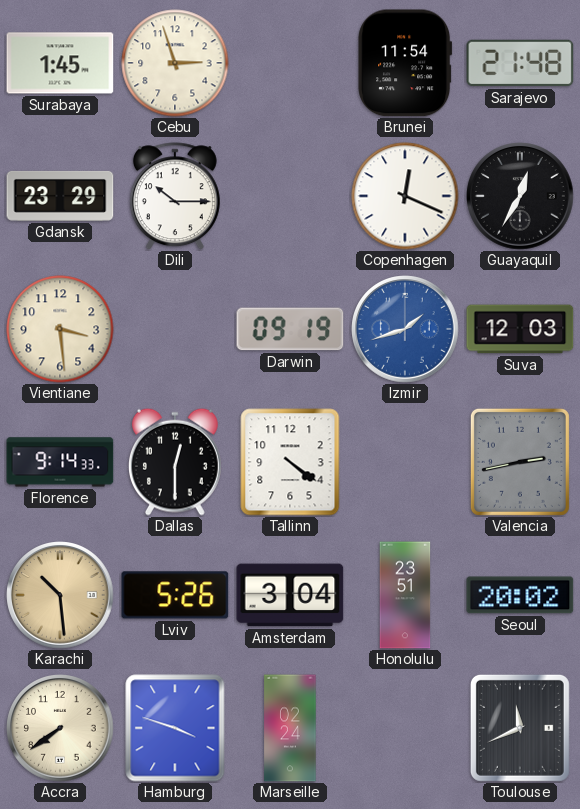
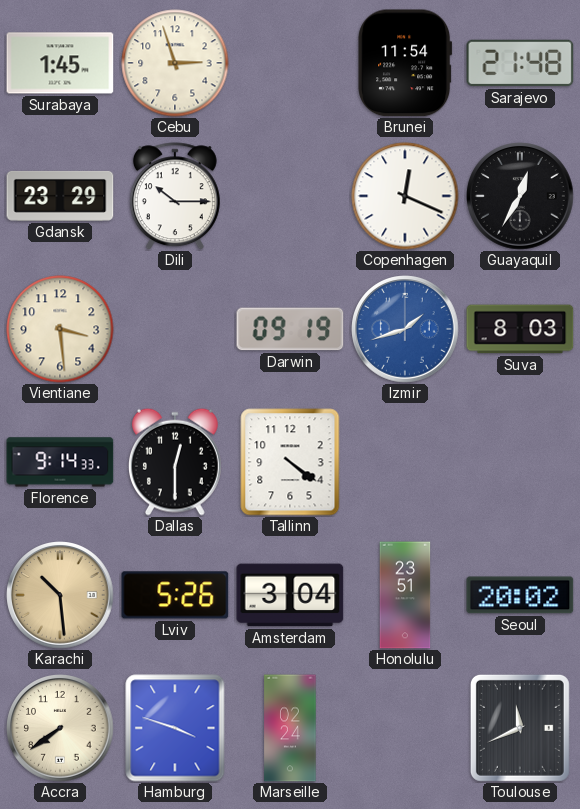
Suva: 12:03 -> 8:03
Valencia: 2:43 -> none
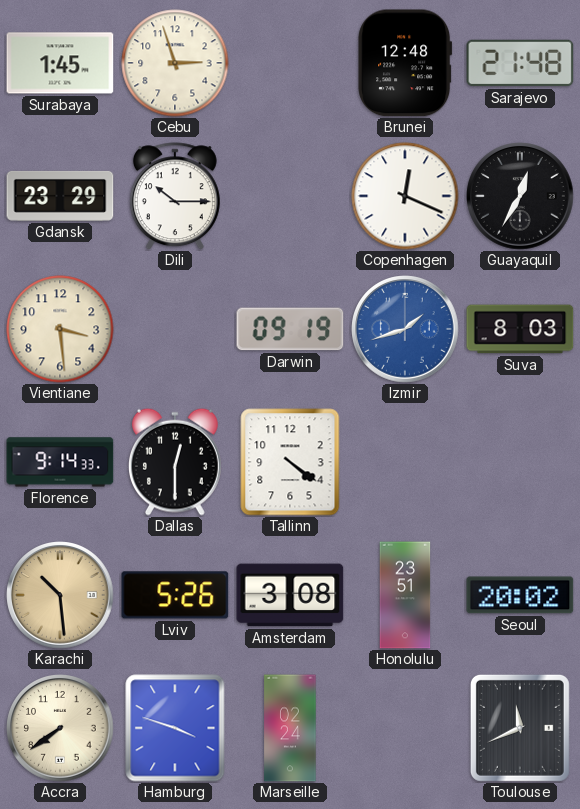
Brunei: 11:54 -> 12:48
Amsterdam: 3:04 -> 3:08
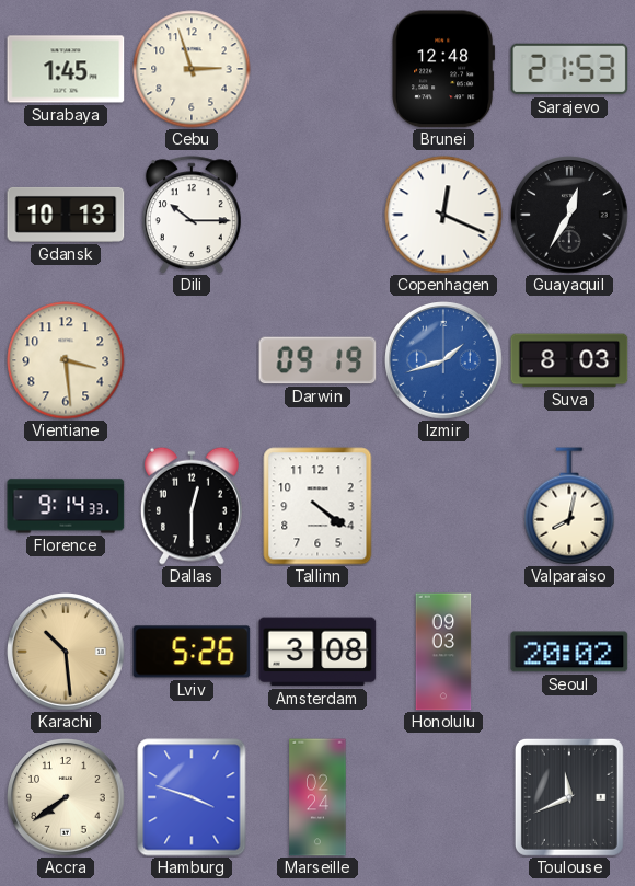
Sarajevo: 21:48 -> 21:53
Gdansk: 23:29 -> 10:13
Valparaiso: none -> 8:02
Honolulu: 23:51 -> 09:03
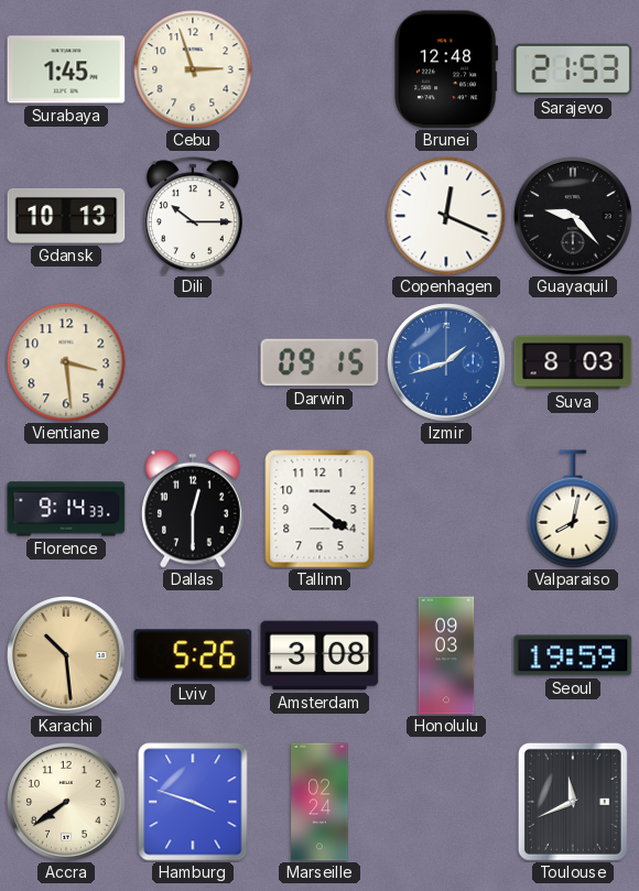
Guayaquil: 12:35 -> 9:23
Darwin: 09:19 -> 09:15
Seoul: 20:02 -> 19:59
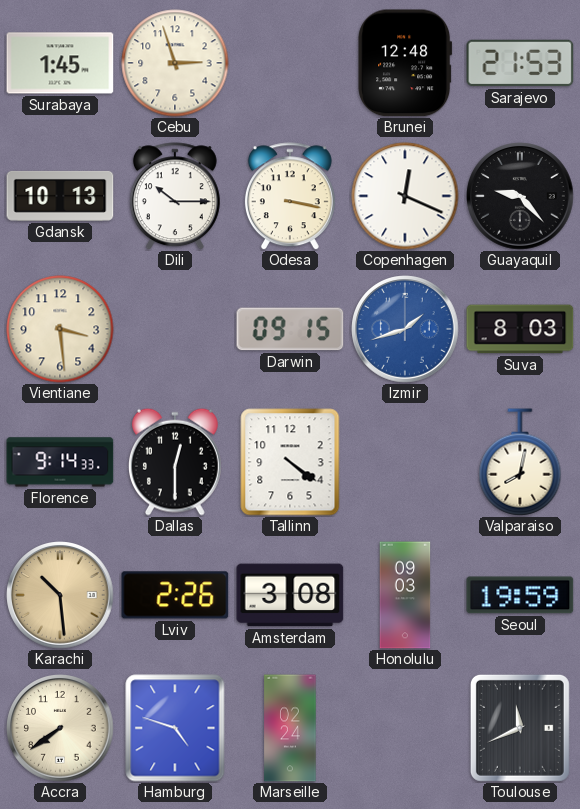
Odesa: none -> 3:17
Lviv: 5:26 -> 2:26
Hamburg: 3:48 -> 4:48
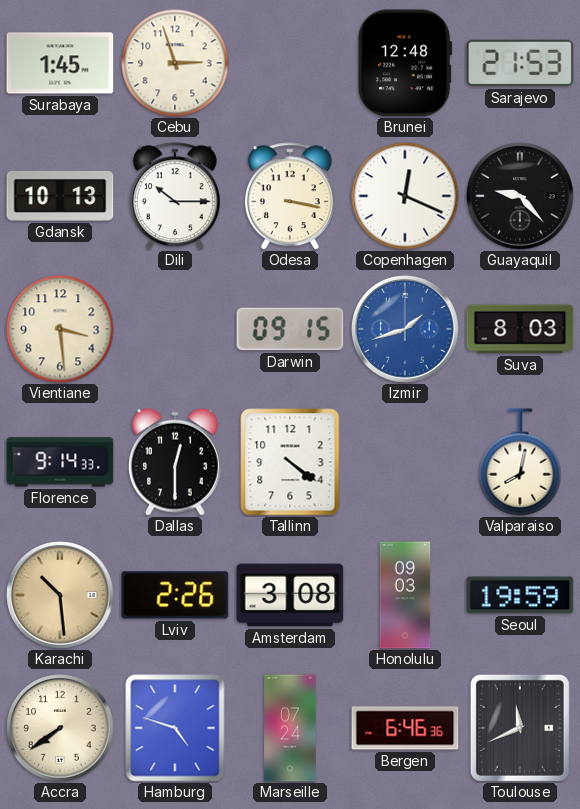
Marseille: 02:24 -> 07:24
Bergen: none -> 6:46
